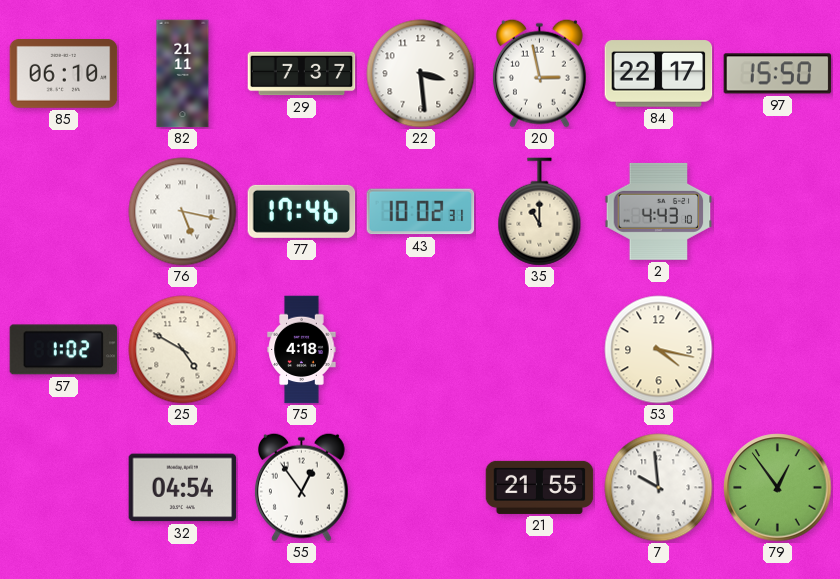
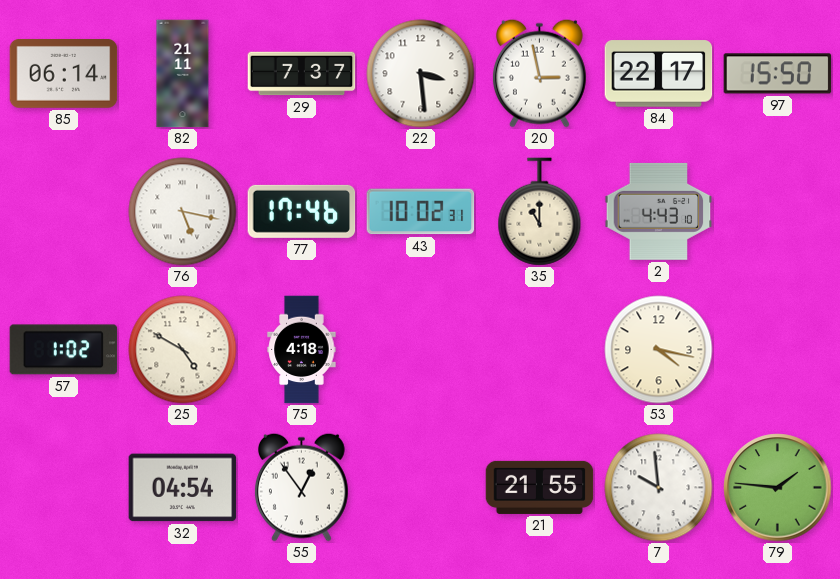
85: 06:10 -> 06:14
79: 12:54 -> 1:46
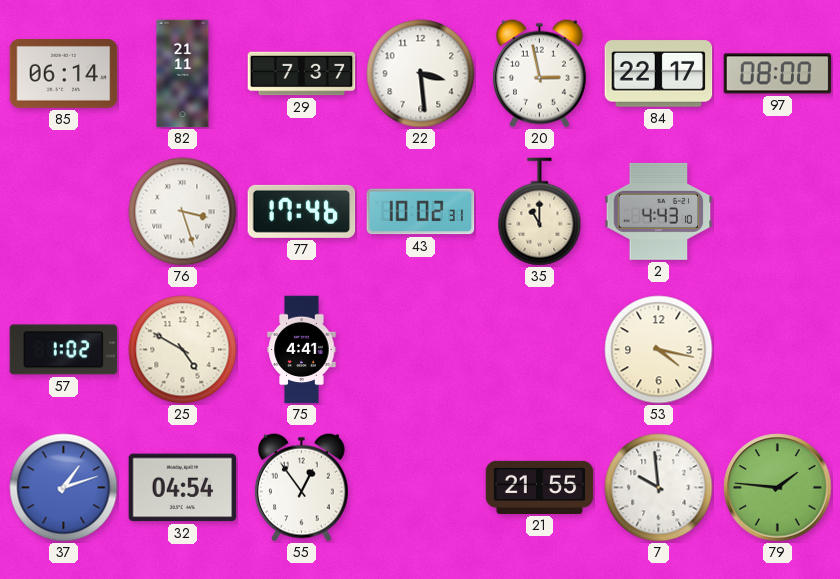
97: 15:50 -> 08:00
76: 5:17 -> 3:27
75: 4:18 -> 4:41
37: none -> 1:12
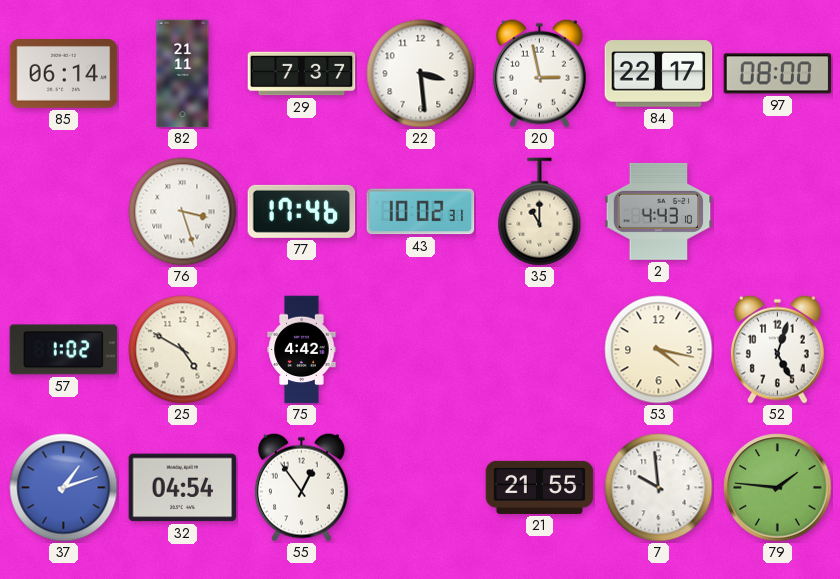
75: 4:41 -> 4:42
52: none -> 5:03
